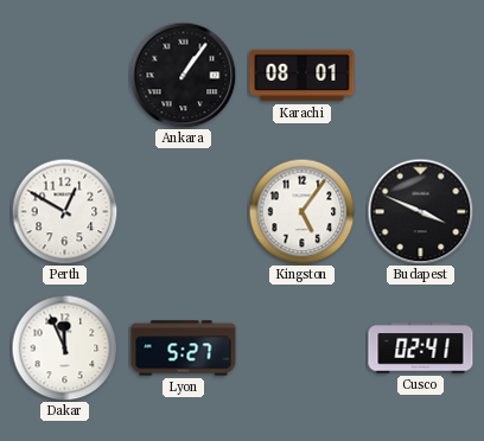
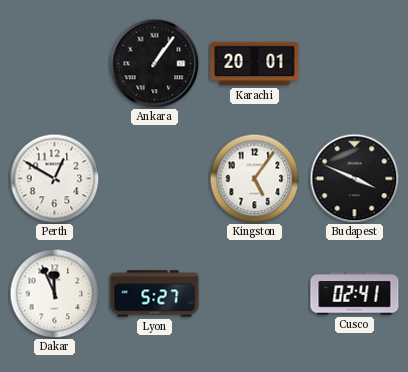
Karachi: 08:01 -> 20:01
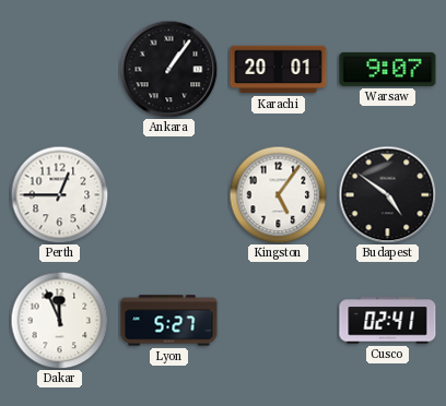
Warsaw: none -> 9:07
Perth: 12:50 -> 12:45
Budapest: 3:49 -> 4:51
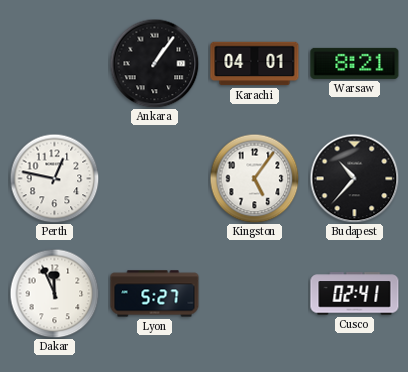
Karachi: 20:01 -> 04:01
Warsaw: 9:07 -> 8:21
Perth: 12:45 -> 12:47
Budapest: 4:51 -> 10:37
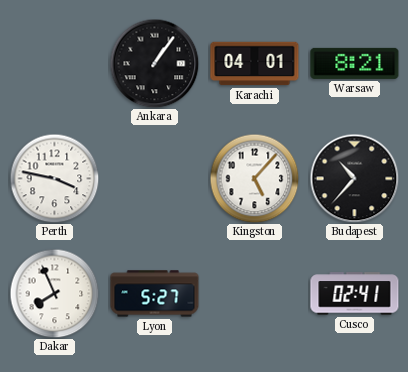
Perth: 12:47 -> 3:47
Kingston: 5:06 -> 5:07
Dakar: 11:56 -> 7:56
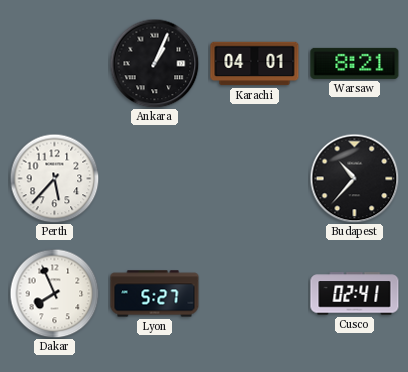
Ankara: 1:06 -> 1:04
Perth: 3:47 -> 5:37
Kingston: 5:07 -> none
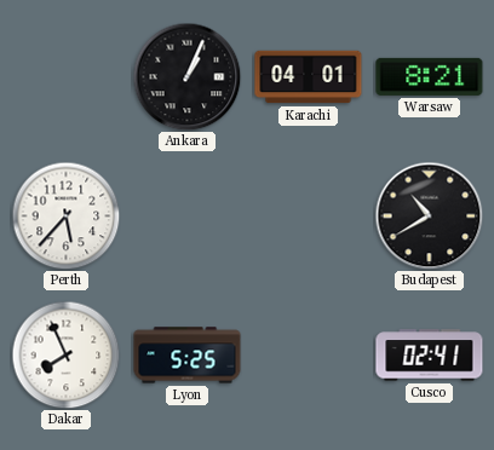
Budapest: 10:37 -> 10:40
Lyon: 5:27 -> 5:25
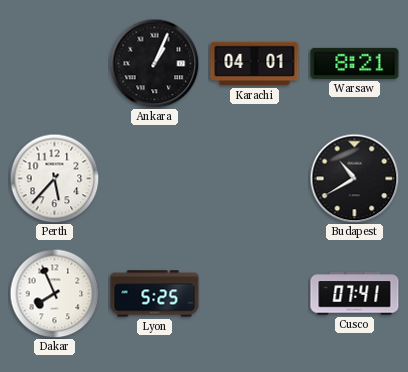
Cusco: 02:41 -> 07:41
